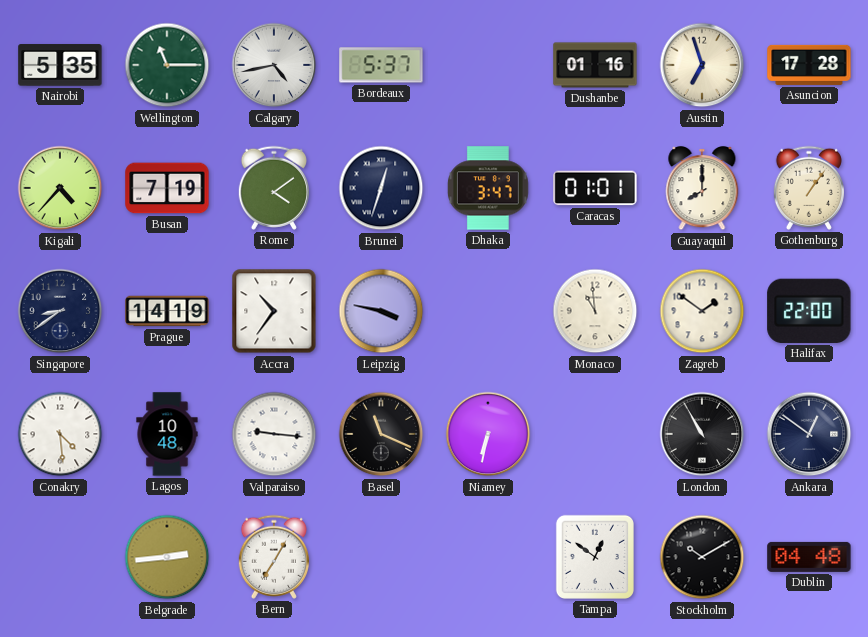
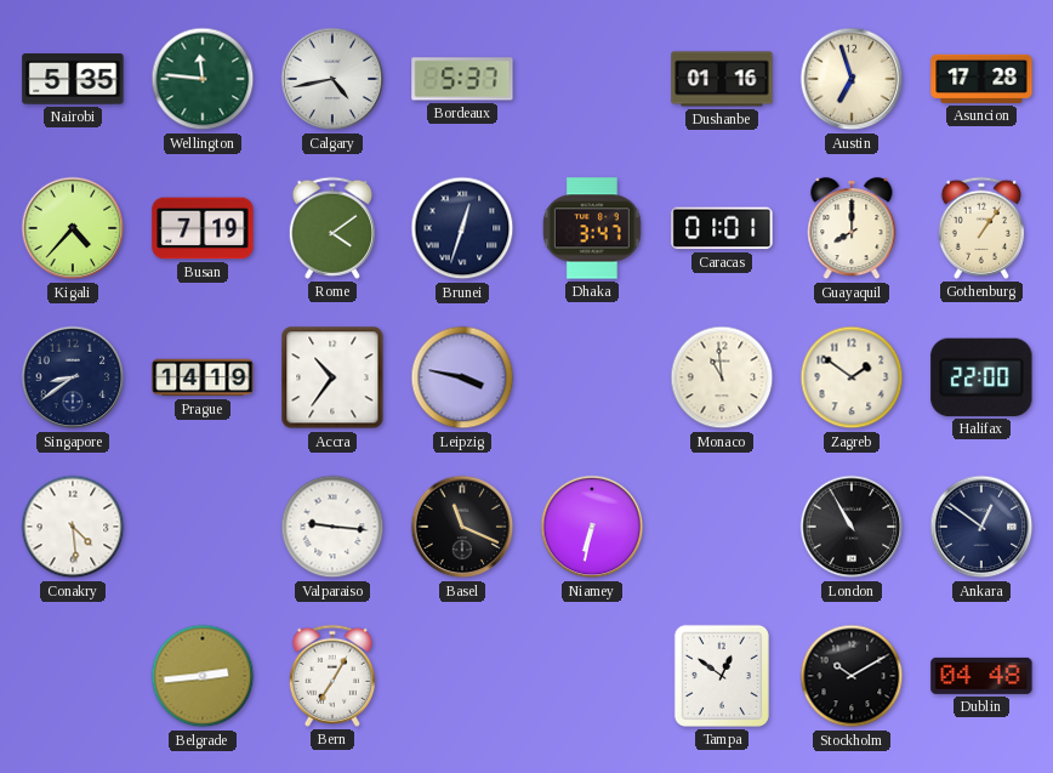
Wellington: 11:15 -> 11:46
Lagos: 10:48 -> none
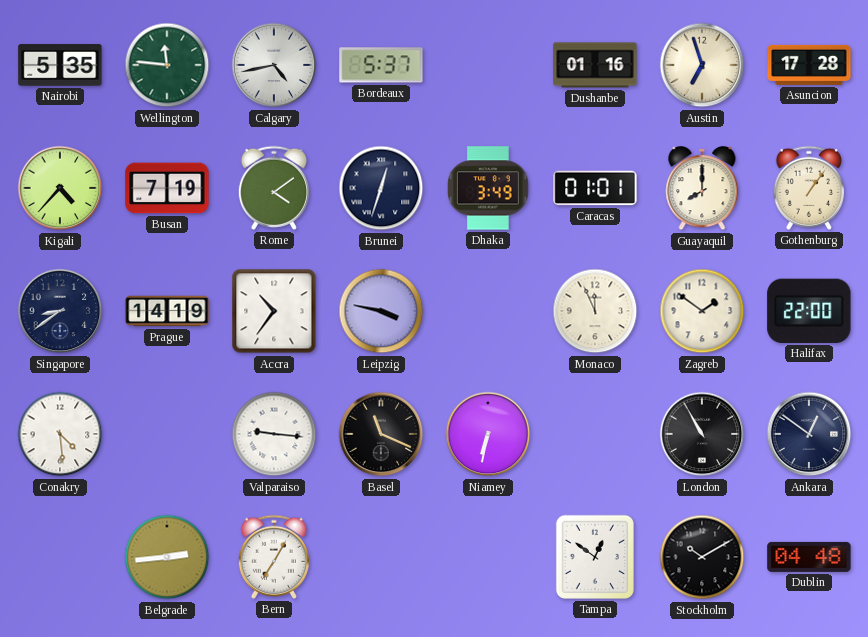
Dhaka: 3:47 -> 3:49
Monaco: 10:59 -> 11:56
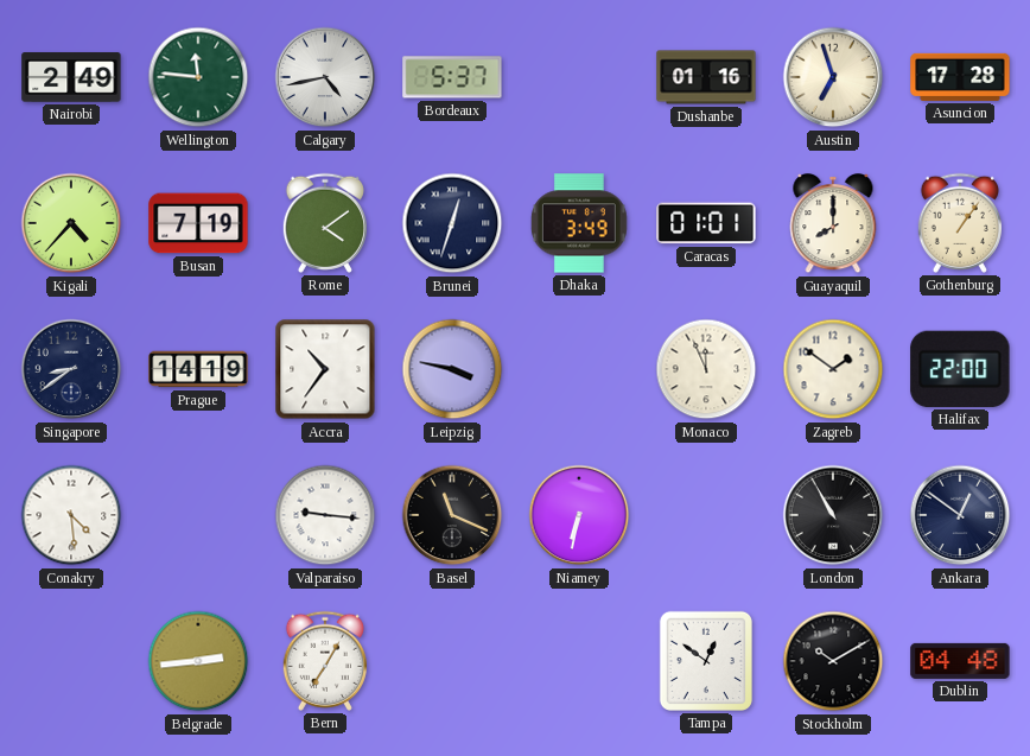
Nairobi: 5:35 -> 2:49
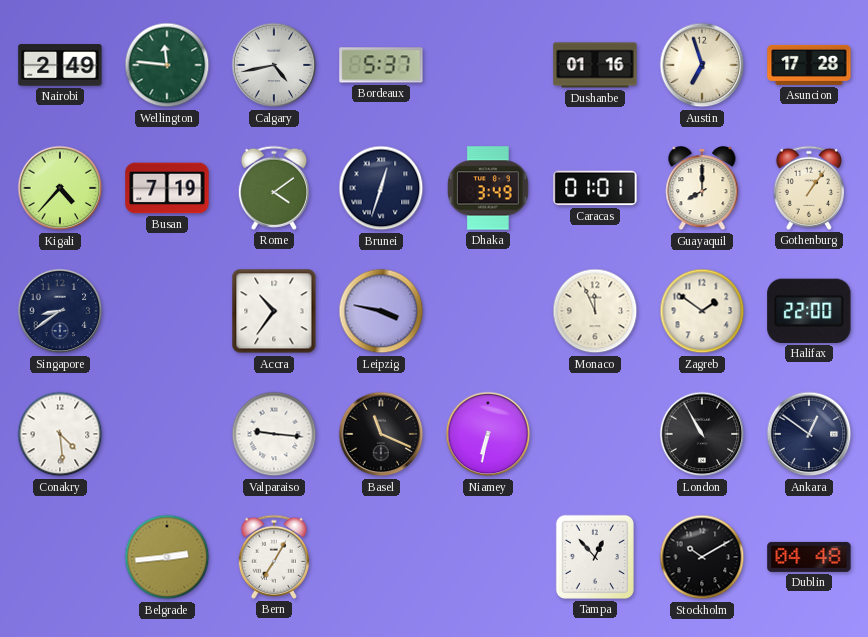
Prague: 14:19 -> none
Tampa: 12:51 -> 12:53
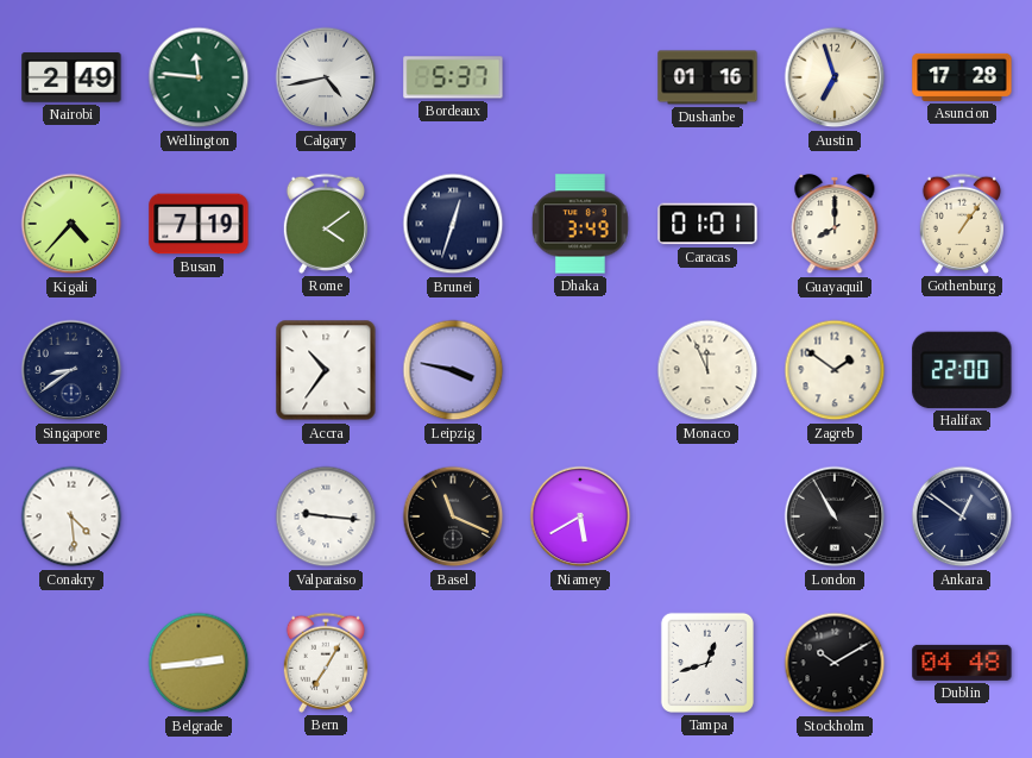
Niamey: 6:32 -> 5:40
Tampa: 12:53 -> 12:42
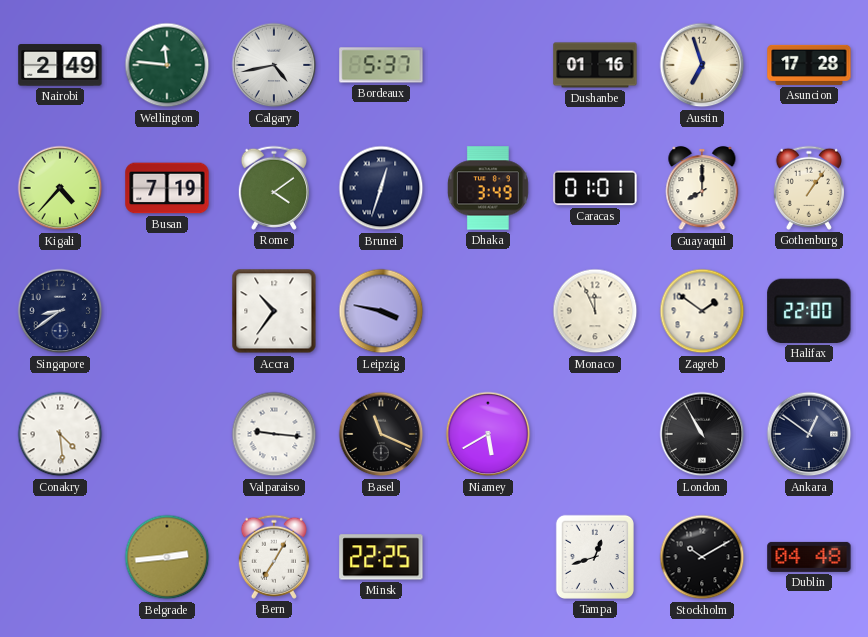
Minsk: none -> 22:25
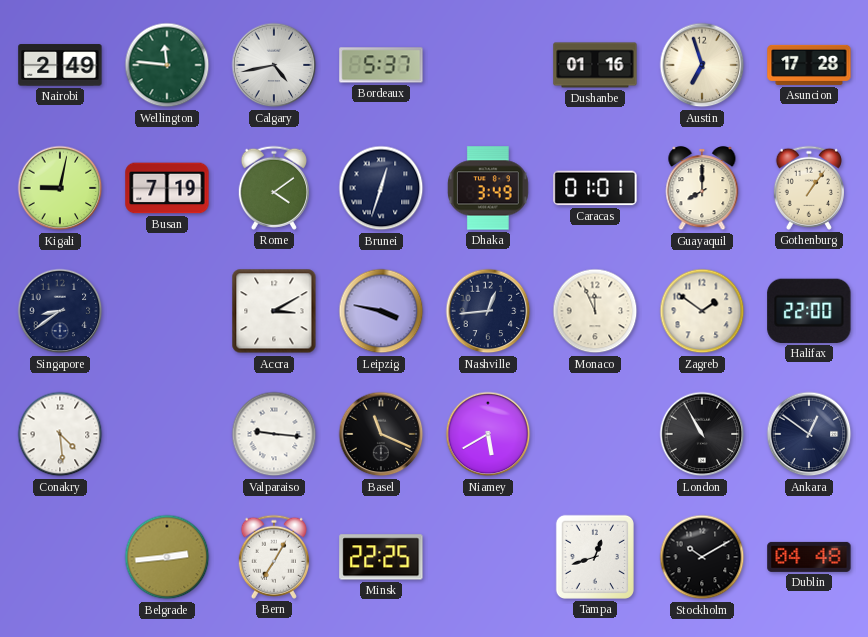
Kigali: 4:37 -> 9:02
Accra: 10:36 -> 3:10
Nashville: none -> 12:44
